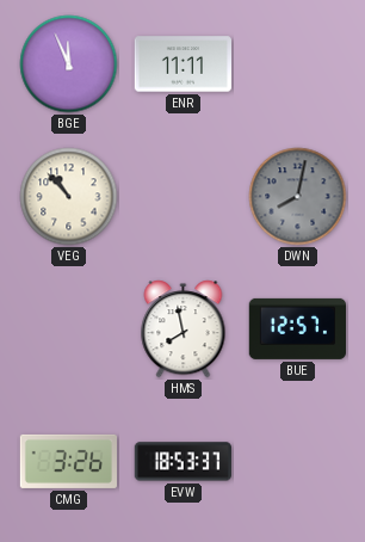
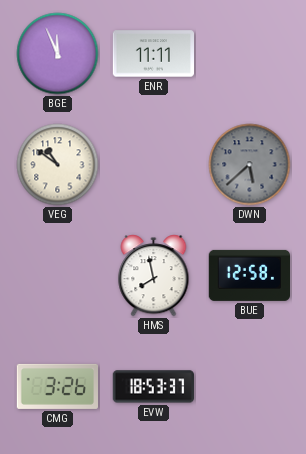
VEG: 10:53 -> 10:51
DWN: 8:02 -> 5:38
BUE: 12:57 -> 12:58
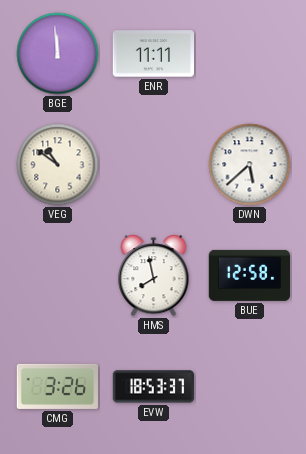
BGE: 11:56 -> 11:59
DWN dial: grey -> white
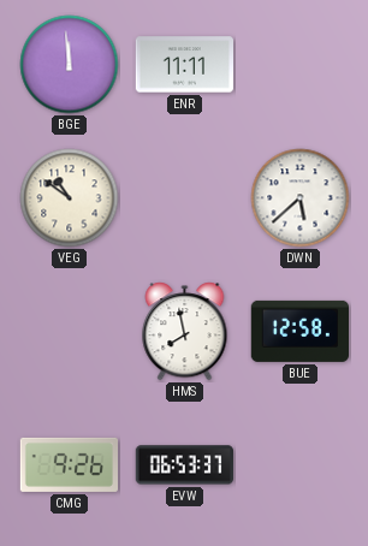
CMG: 3:26 -> 9:26
EVW: 18:53 -> 06:53
